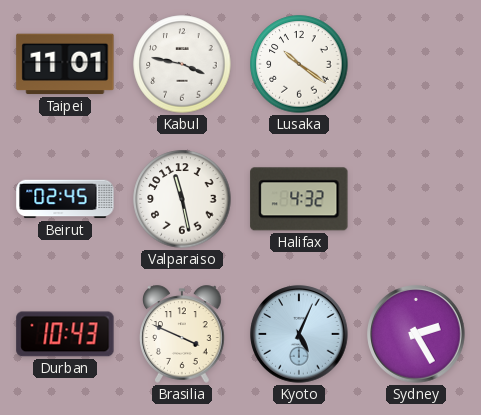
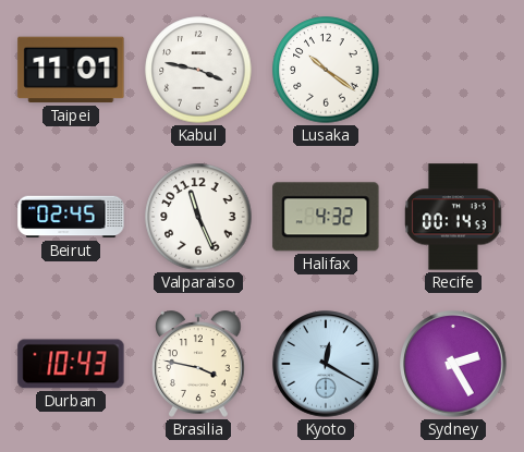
Valparaiso: 11:28 -> 11:26
Recife: none -> 00:14
Brasilia: 3:49 -> 3:47
Kyoto: 5:04 -> 12:20
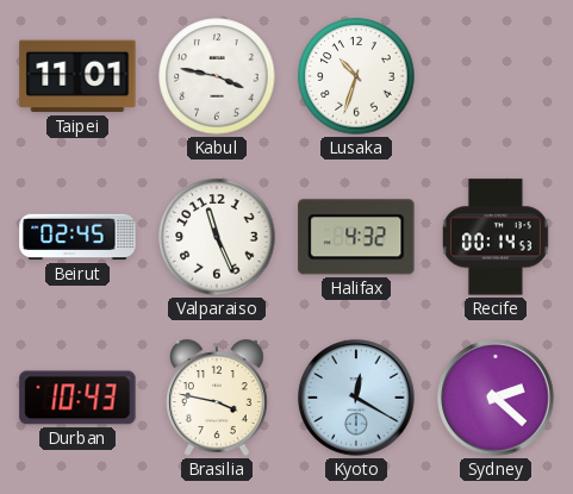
Lusaka: 10:21 -> 10:33
Sydney: 2:25 -> 2:22
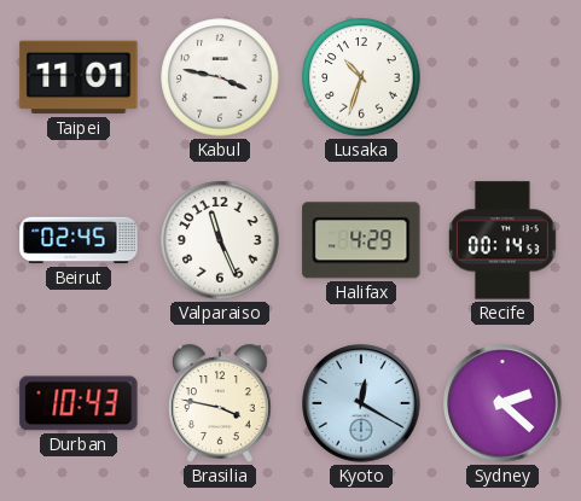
Halifax: 4:32 -> 4:29
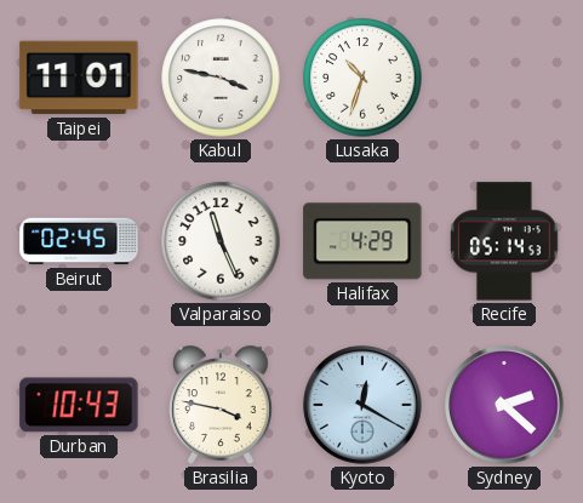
Recife: 00:14 -> 05:14
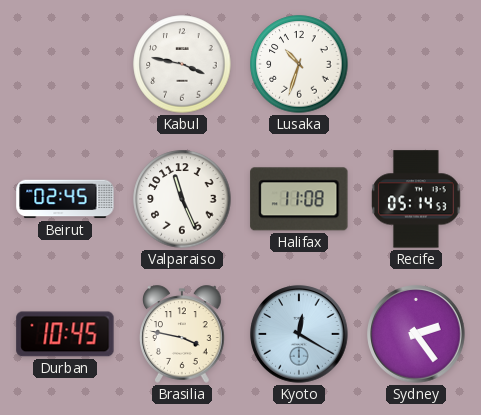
Taipei: 11:01 -> none
Halifax: 4:29 -> 11:08
Durban: 10:43 -> 10:45
Sydney: 2:22 -> 2:24
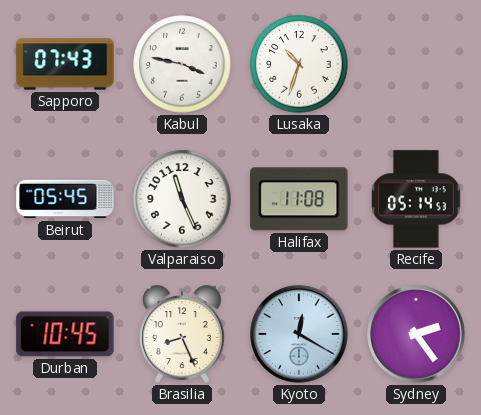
Sapporo: none -> 07:43
Beirut: 02:45 -> 05:45
Brasilia: 3:47 -> 8:26
